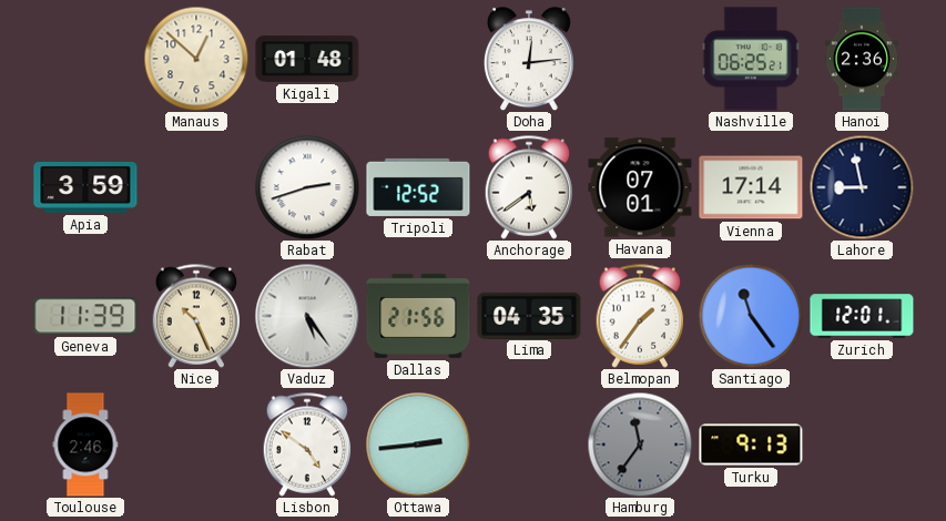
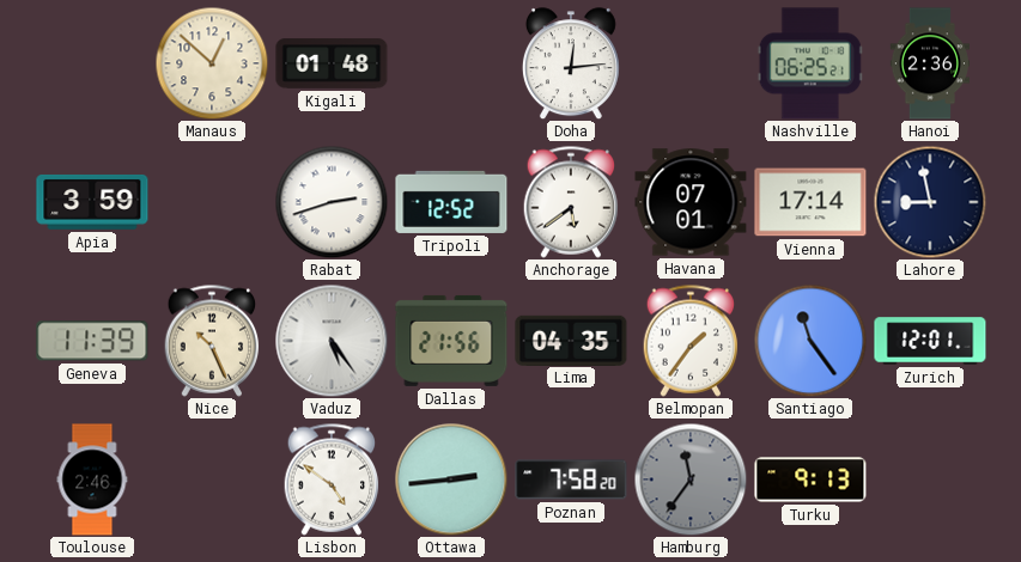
Poznan: none -> 7:58
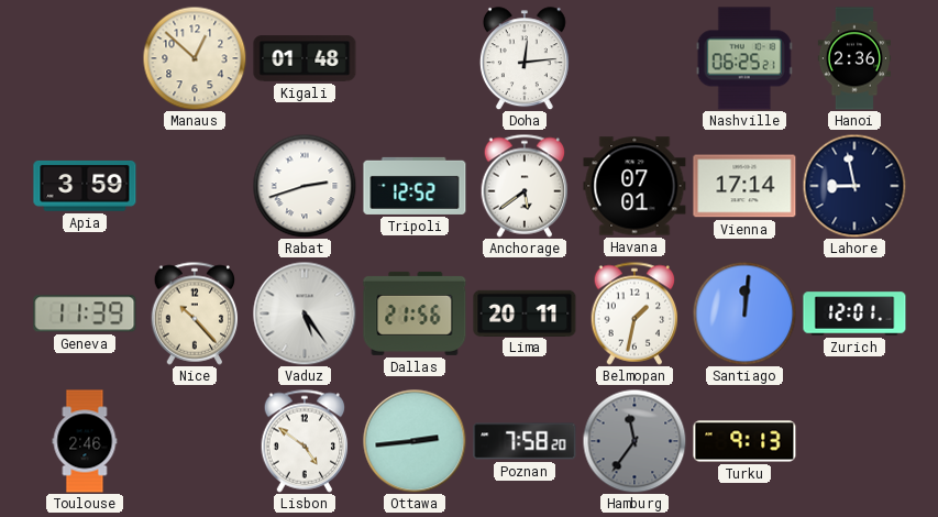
Nice: 10:26 -> 10:23
Lima: 04:35 -> 20:11
Belmopan: 1:36 -> 1:32
Santiago: 11:24 -> 12:01
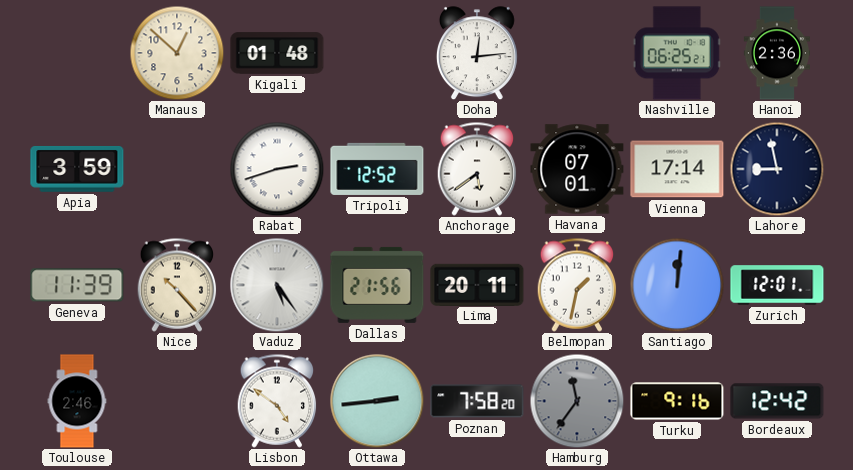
Turku: 9:13 -> 9:16
Bordeaux: none -> 12:42
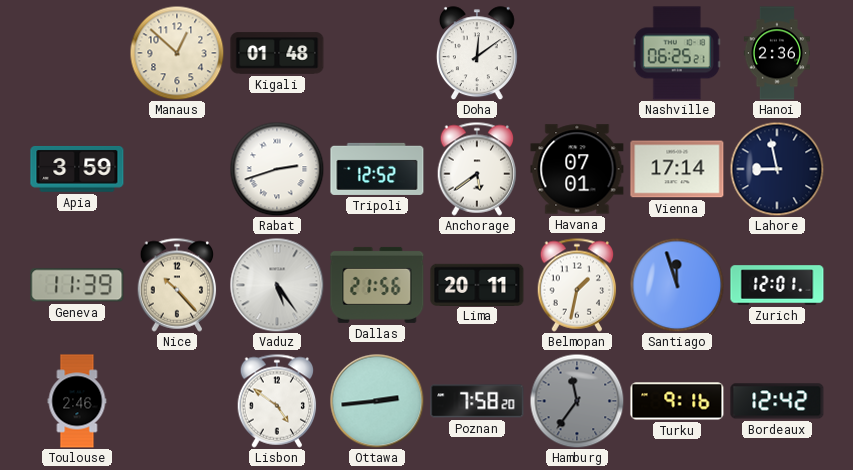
Doha: 12:14 -> 12:09
Santiago: 12:01 -> 11:57
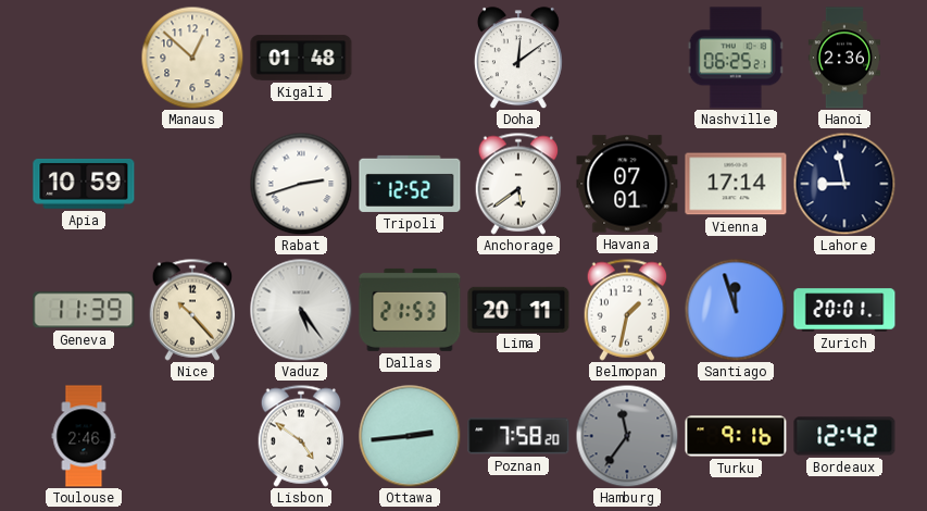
Apia: 3:59 -> 10:59
Dallas: 21:56 -> 21:53
Zurich: 12:01 -> 20:01
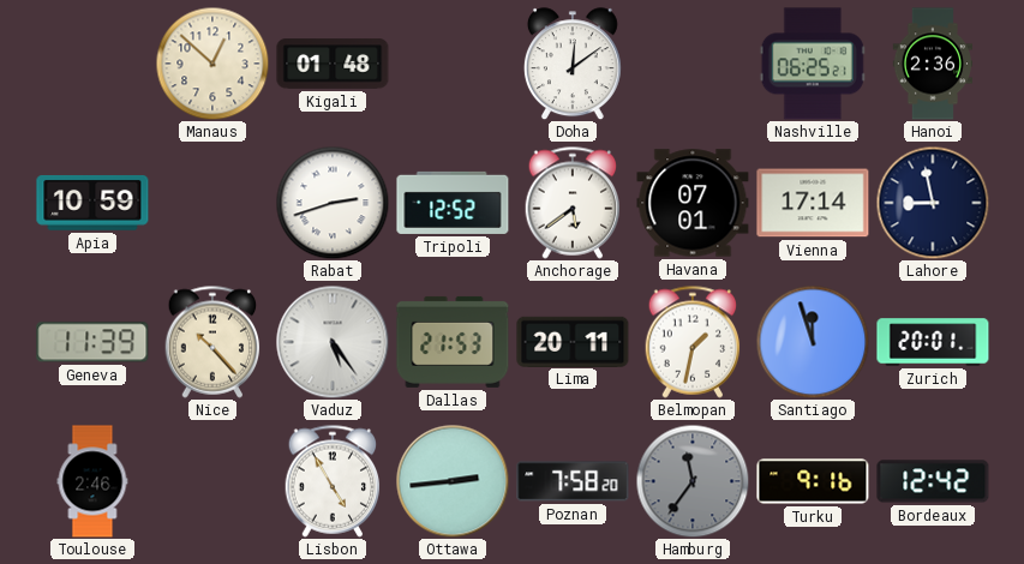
Lisbon: 4:51 -> 4:55
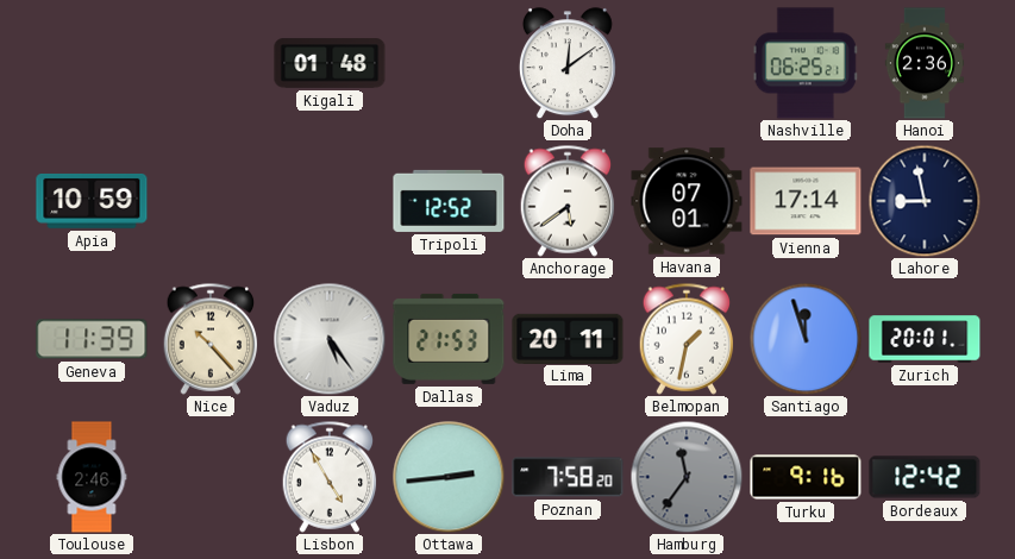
Manaus: 12:52 -> none
Rabat: 2:42 -> none
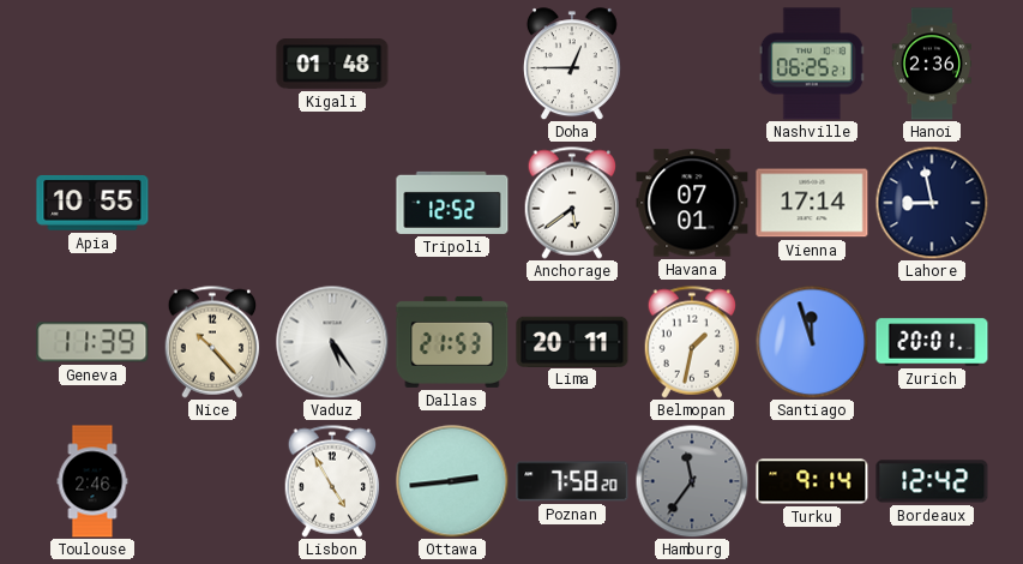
Doha: 12:09 -> 12:45
Apia: 10:59 -> 10:55
Turku: 9:16 -> 9:14
